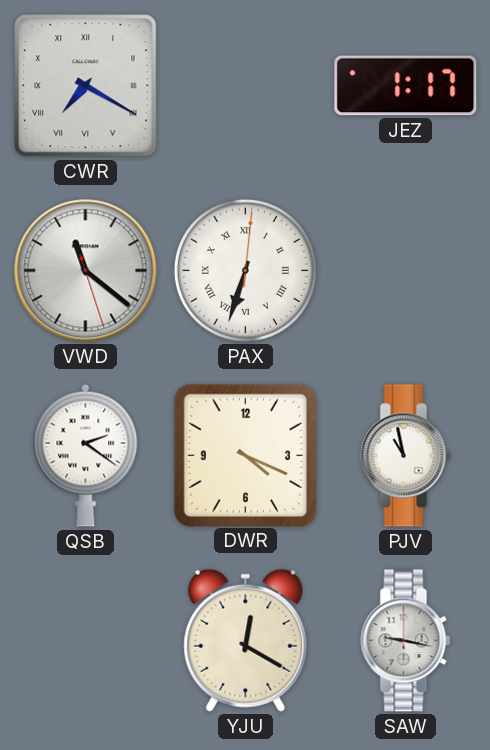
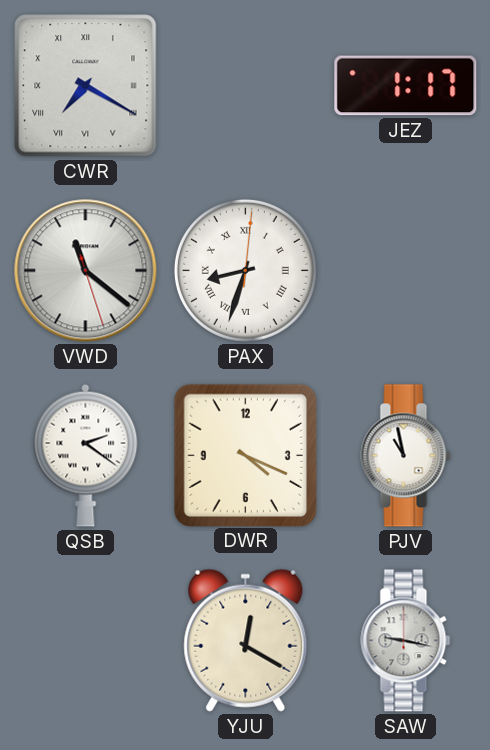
PAX: 6:33 -> 8:33
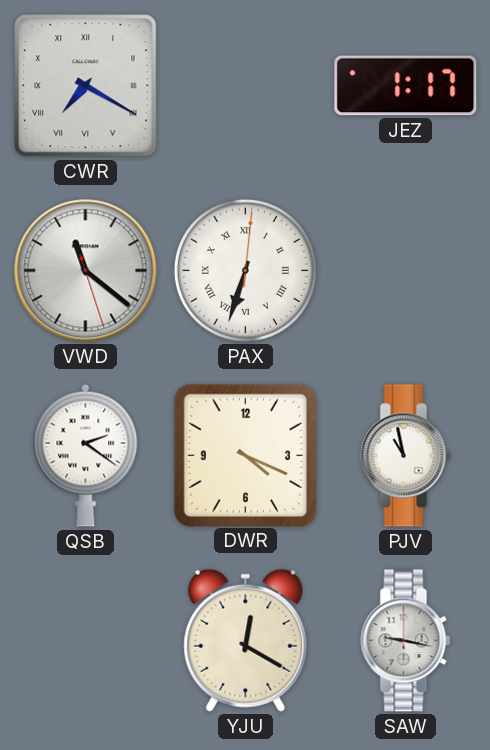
PAX: 8:33 -> 6:33
